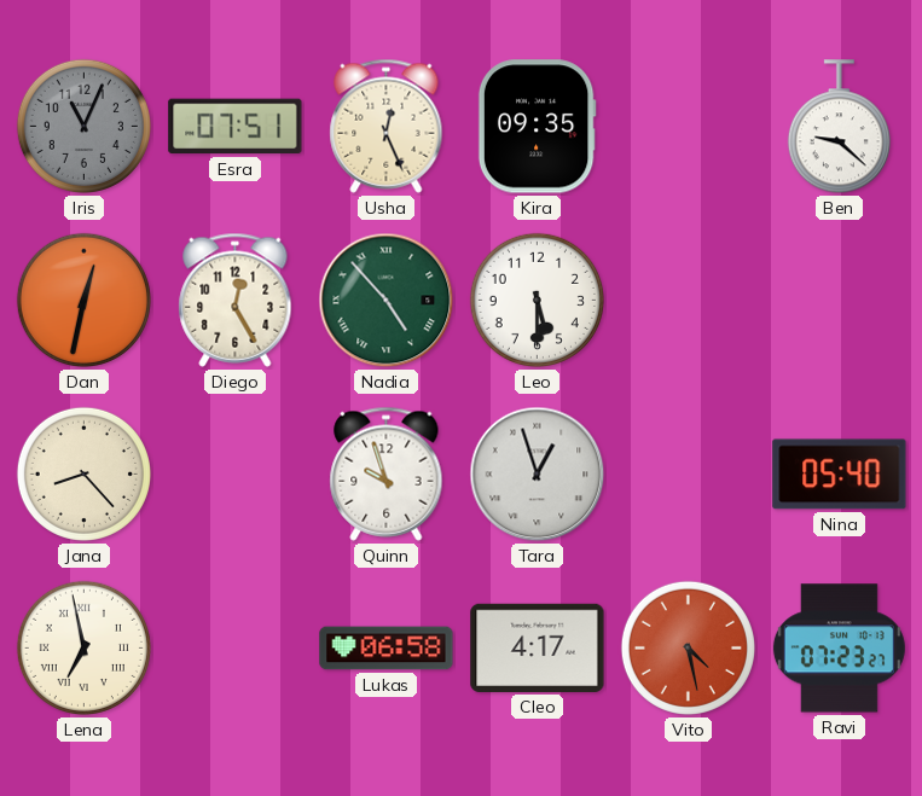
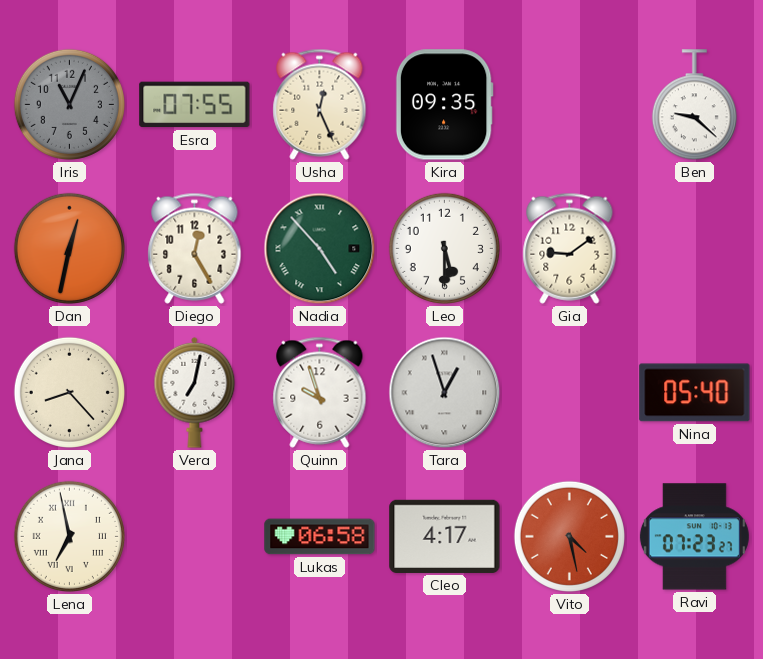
Esra: 07:51 -> 07:55
Gia: none -> 9:09
Vera: none -> 7:02
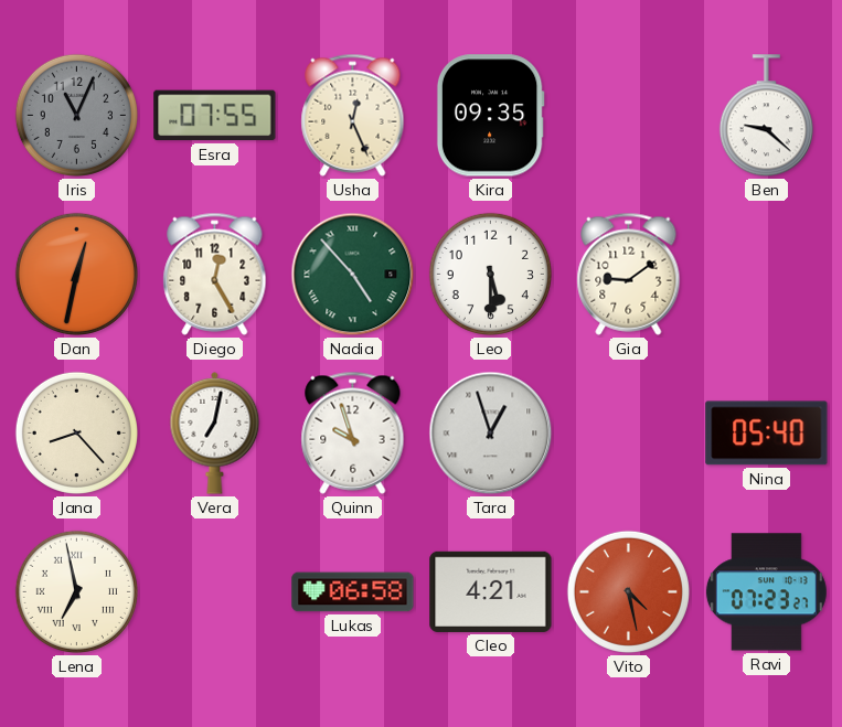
Cleo: 4:17 -> 4:21
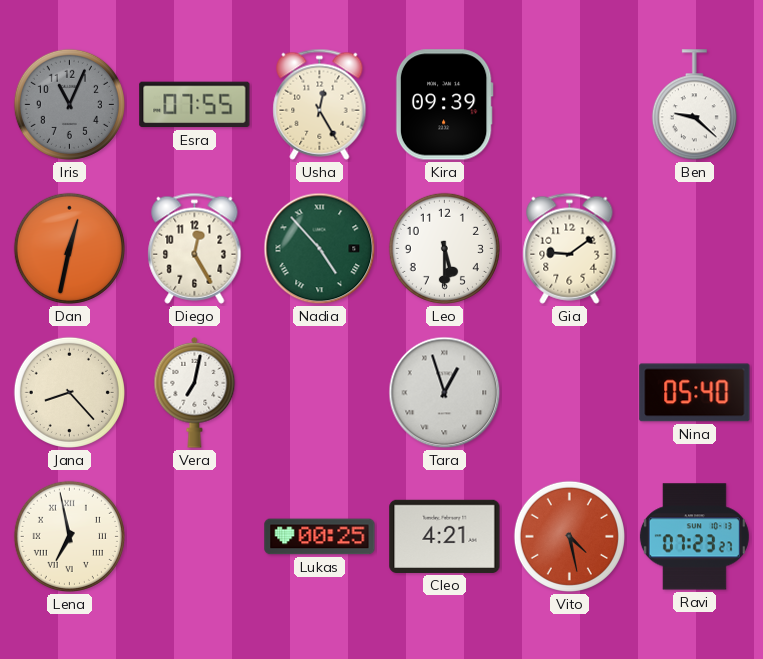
Usha: 12:26 -> 12:25
Kira: 09:35 -> 09:39
Quinn: 9:57 -> none
Lukas: 06:58 -> 00:25
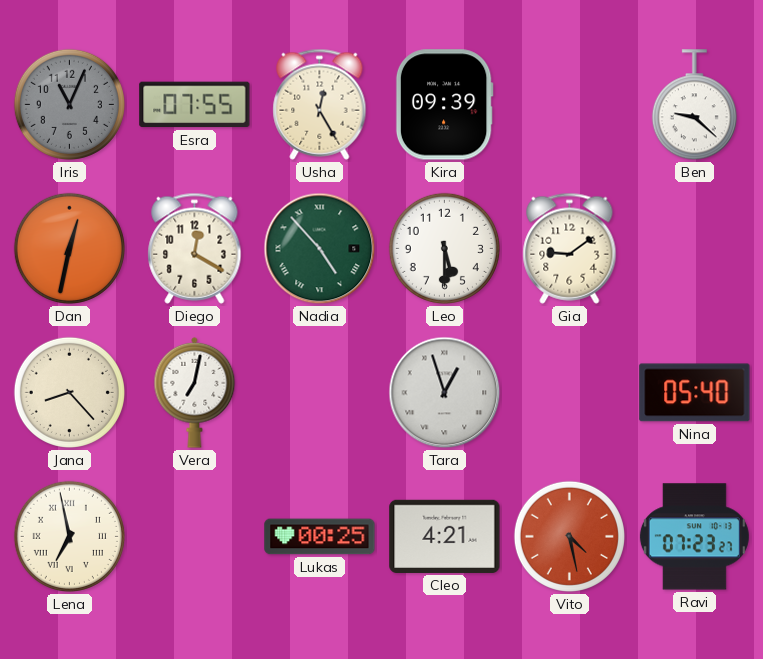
Diego: 12:25 -> 12:20
